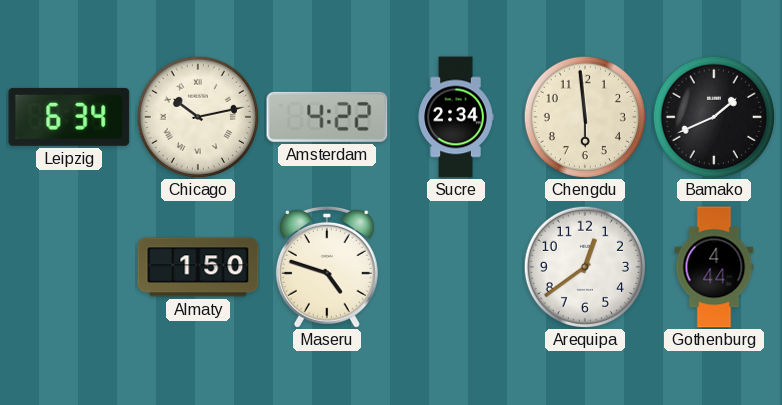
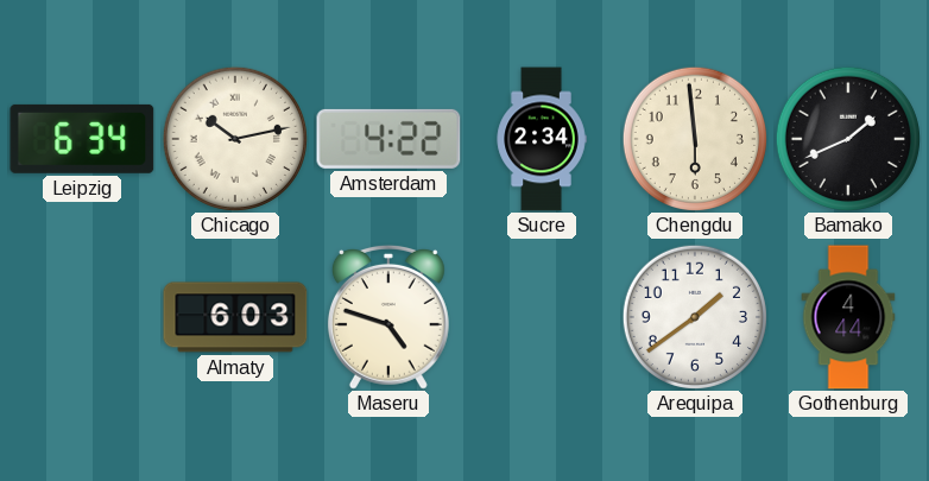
Almaty: 1:50 -> 6:03
Arequipa: 12:39 -> 1:39
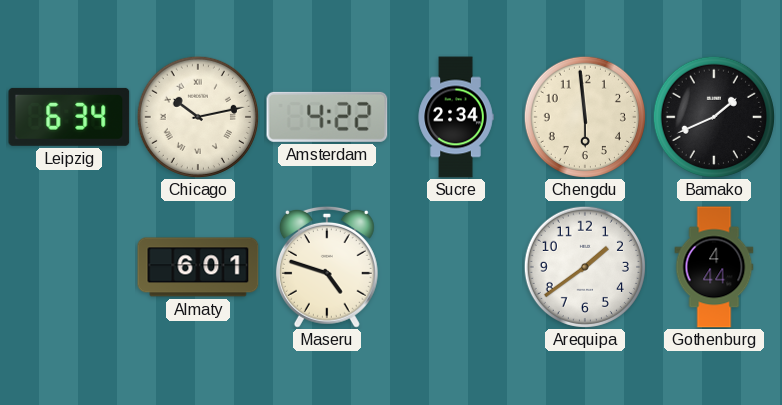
Almaty: 6:03 -> 6:01
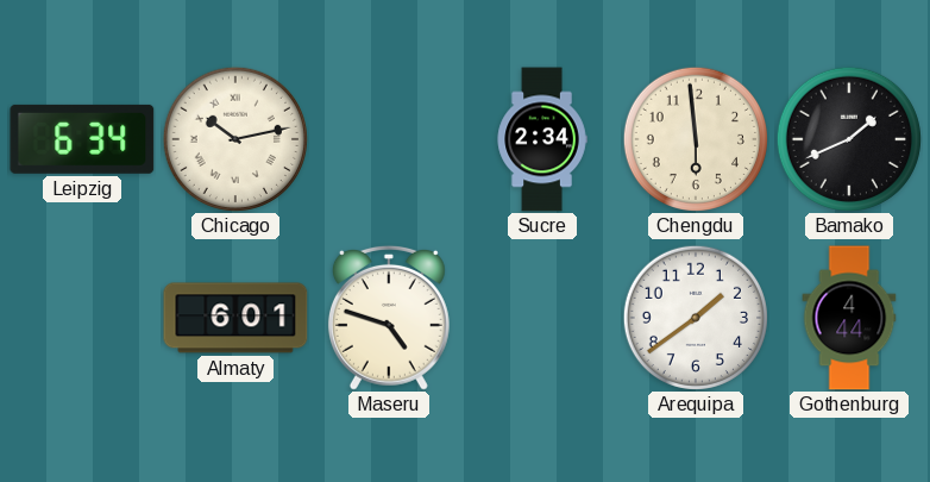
Amsterdam: 4:22 -> none
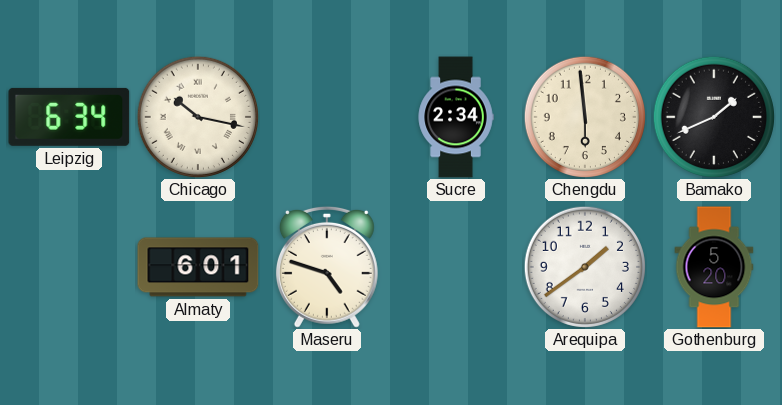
Chicago: 10:13 -> 10:17
Gothenburg: 4:44 -> 5:20
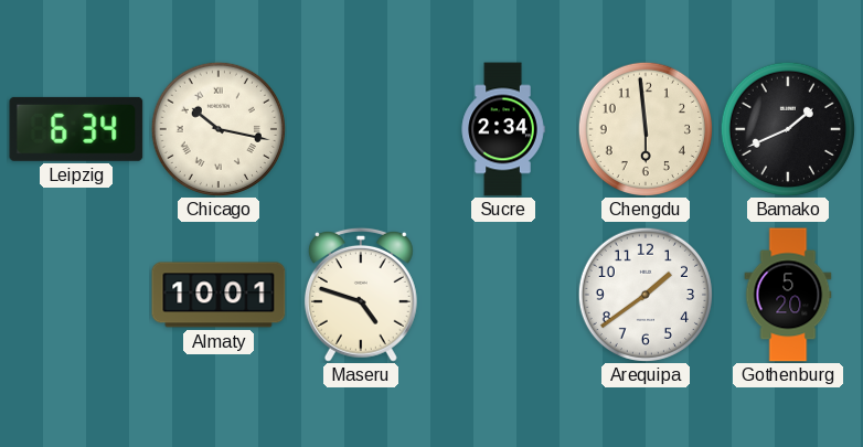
Almaty: 6:01 -> 10:01
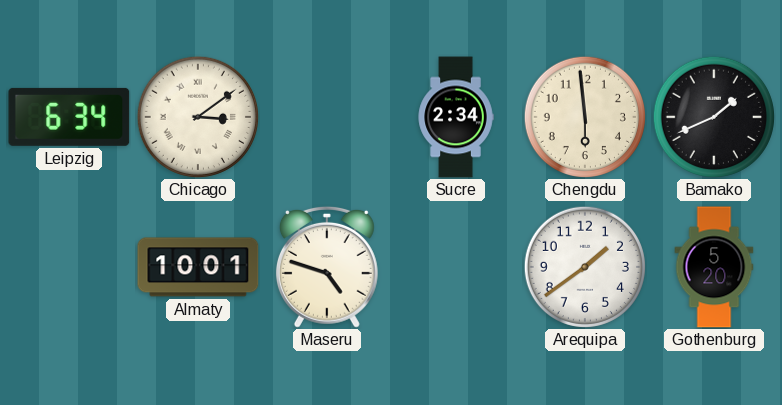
Chicago: 10:17 -> 3:09
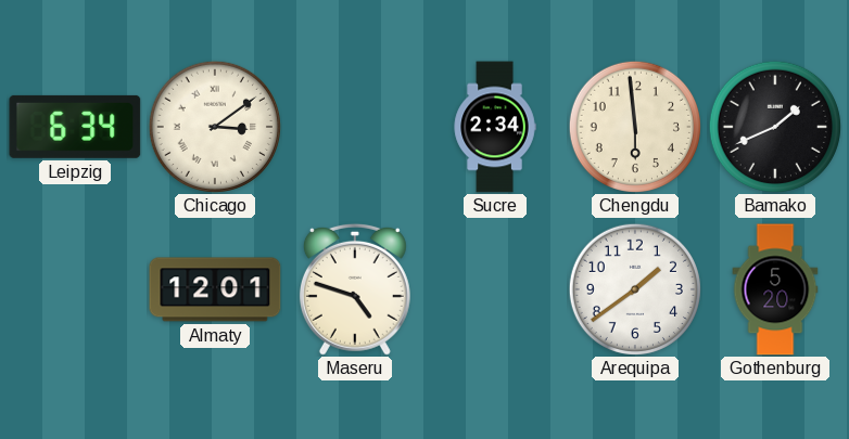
Almaty: 10:01 -> 12:01
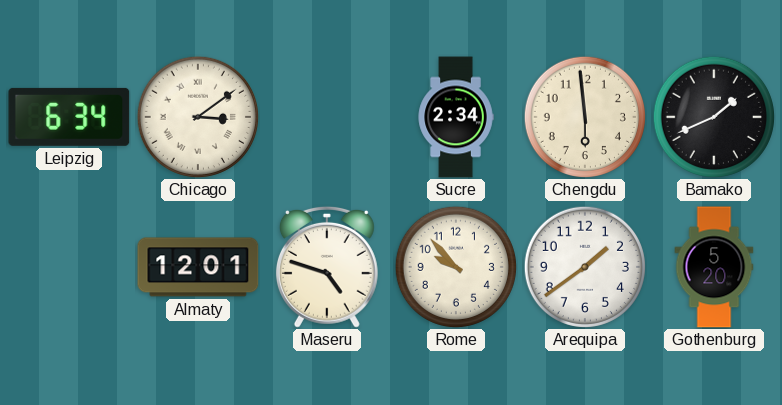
Rome: none -> 9:53
